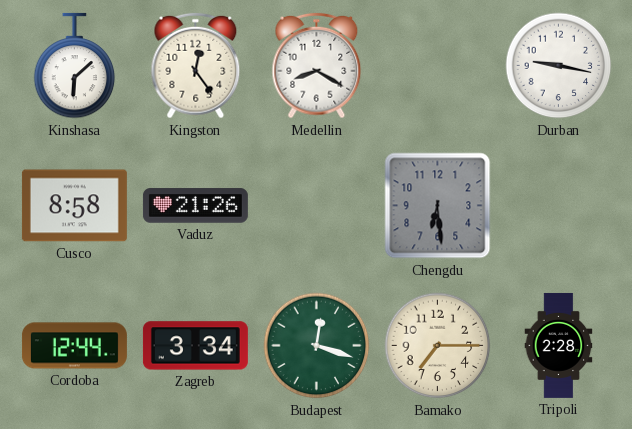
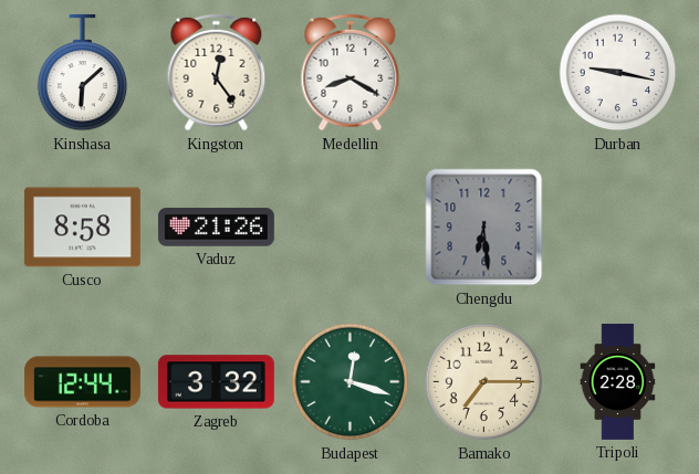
Zagreb: 3:34 -> 3:32
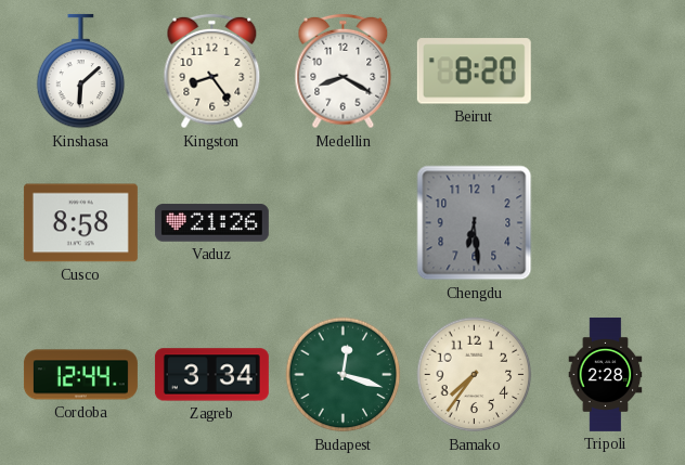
Kingston: 12:24 -> 8:24
Beirut: none -> 8:20
Durban: 9:17 -> none
Zagreb: 3:32 -> 3:34
Bamako: 7:15 -> 7:36
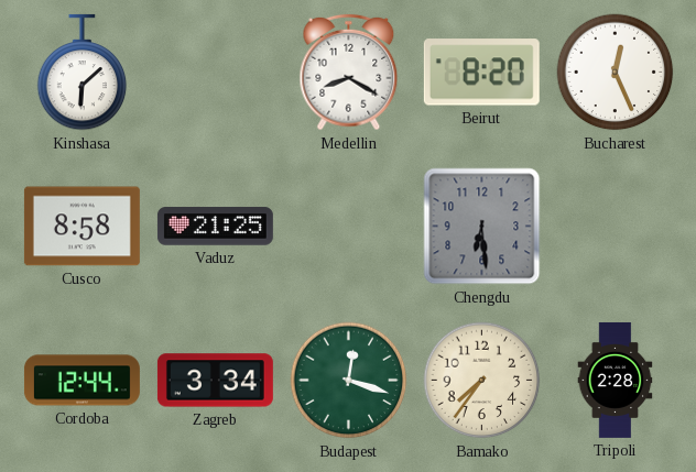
Kingston: 8:24 -> none
Bucharest: none -> 12:26
Vaduz: 21:26 -> 21:25
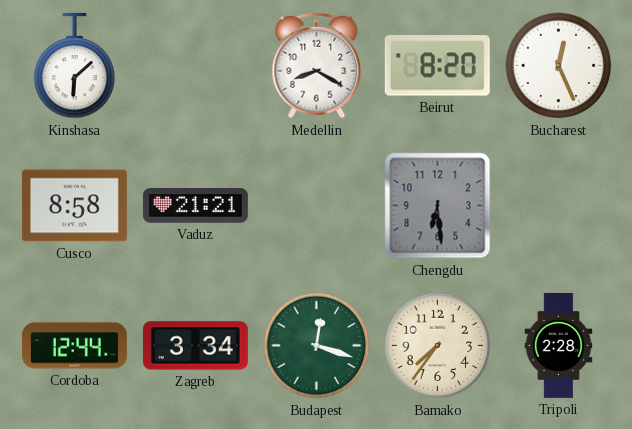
Vaduz: 21:25 -> 21:21
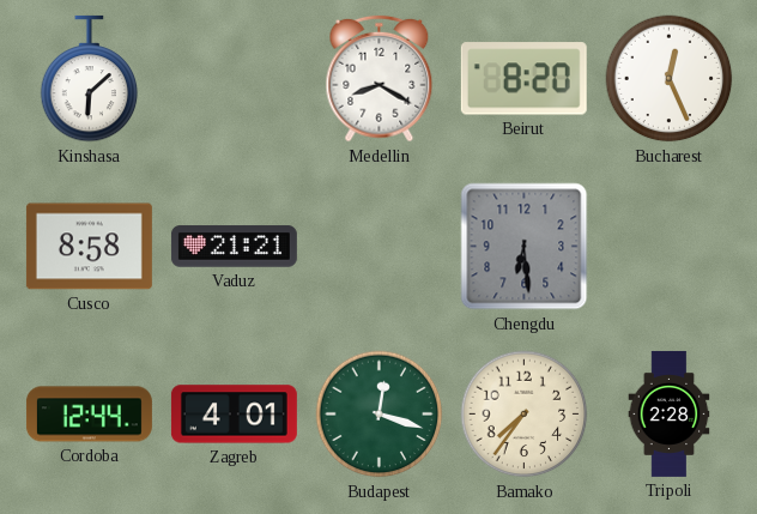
Zagreb: 3:34 -> 4:01
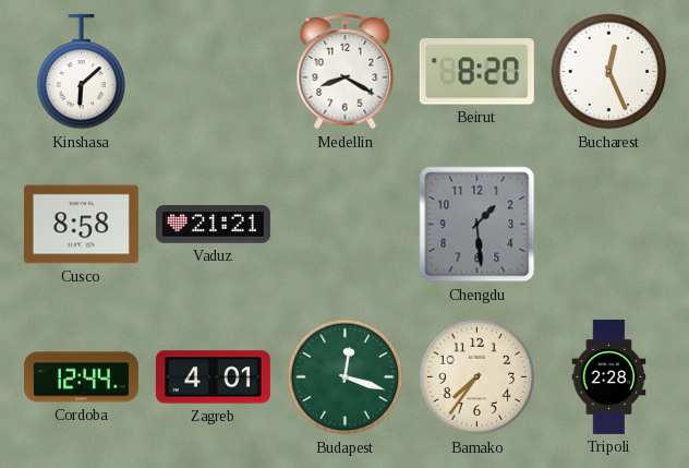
Chengdu: 6:29 -> 1:29
